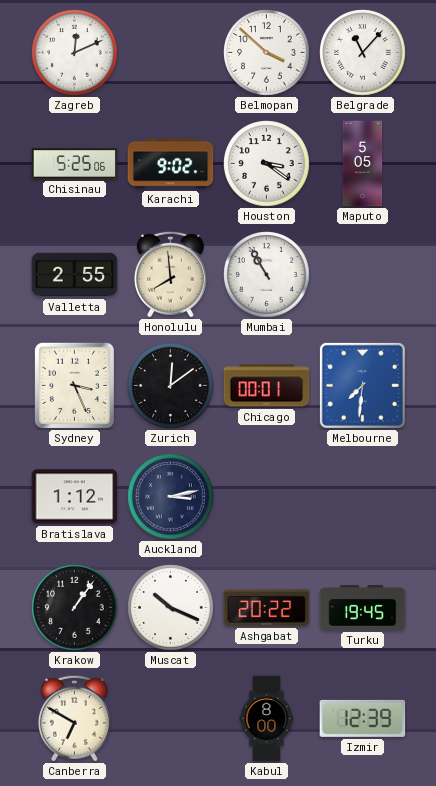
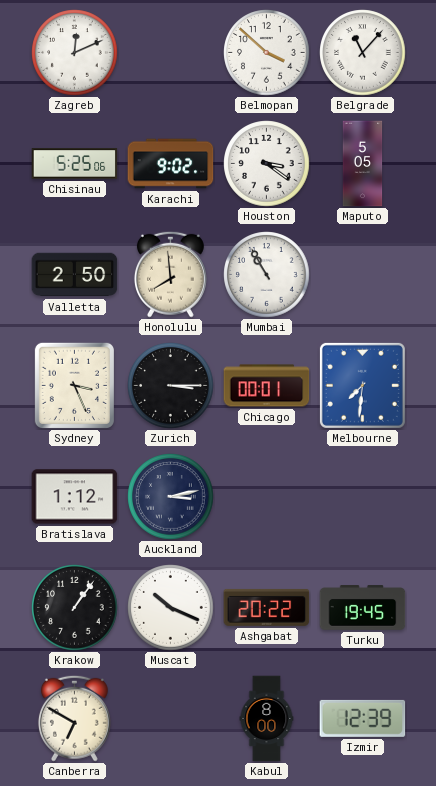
Valletta: 2:55 -> 2:50
Zurich: 12:09 -> 3:15
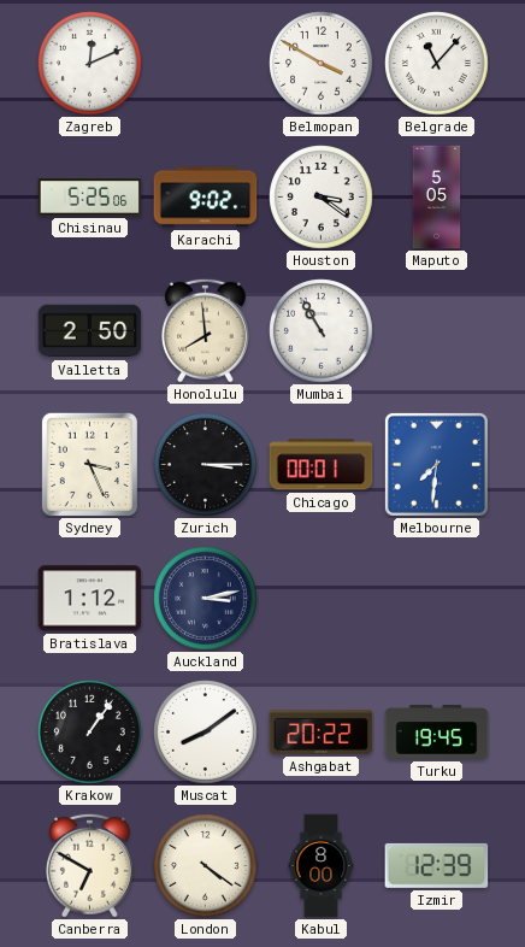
Belmopan: 3:52 -> 3:50
Muscat: 10:19 -> 8:09
London: none -> 4:21
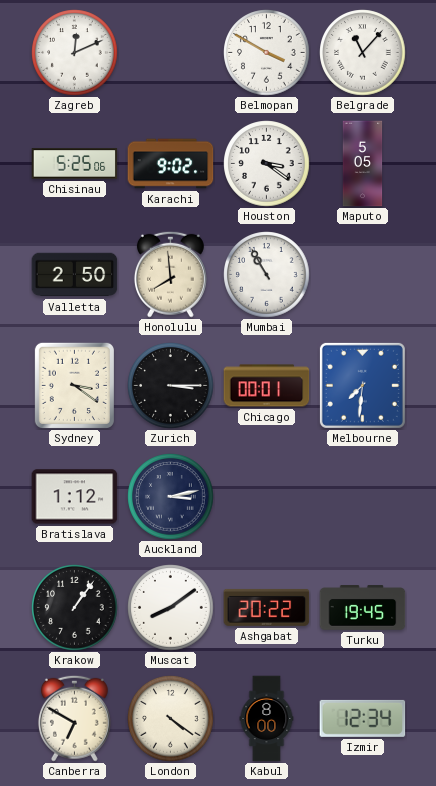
Sydney: 3:26 -> 3:21
Izmir: 12:39 -> 12:34
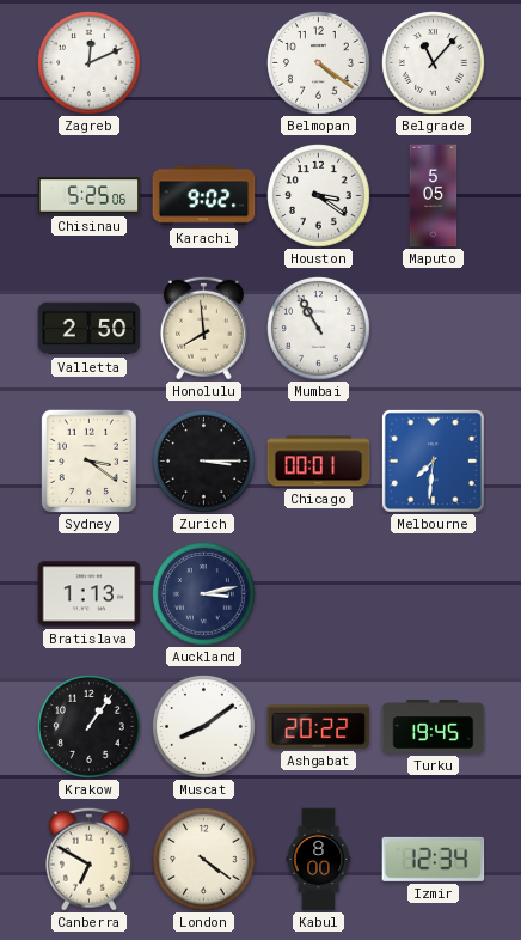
Belmopan: 3:50 -> 4:21
Bratislava: 1:12 -> 1:13
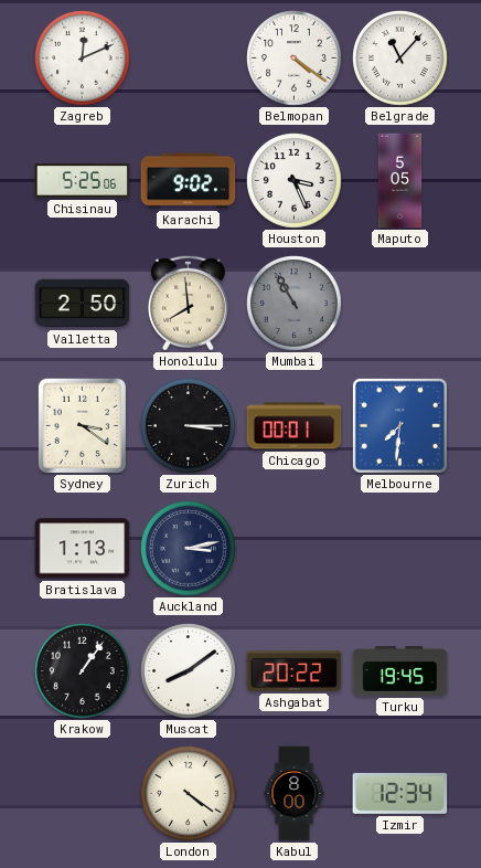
Houston: 3:21 -> 3:26
Mumbai dial: white -> grey
Canberra: 6:50 -> none
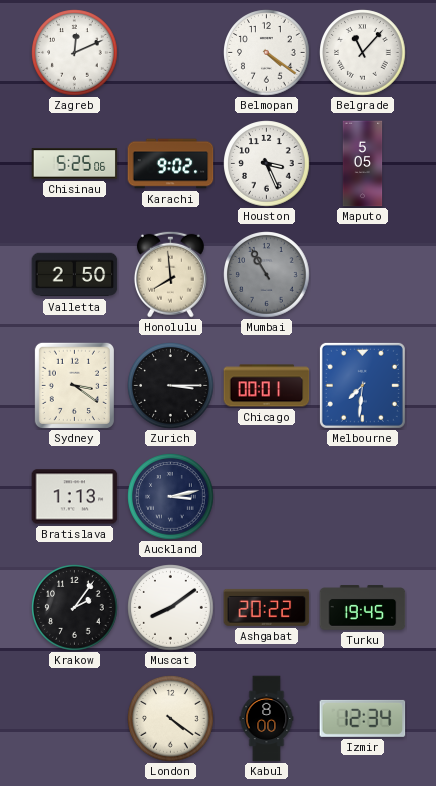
Krakow: 1:06 -> 2:06
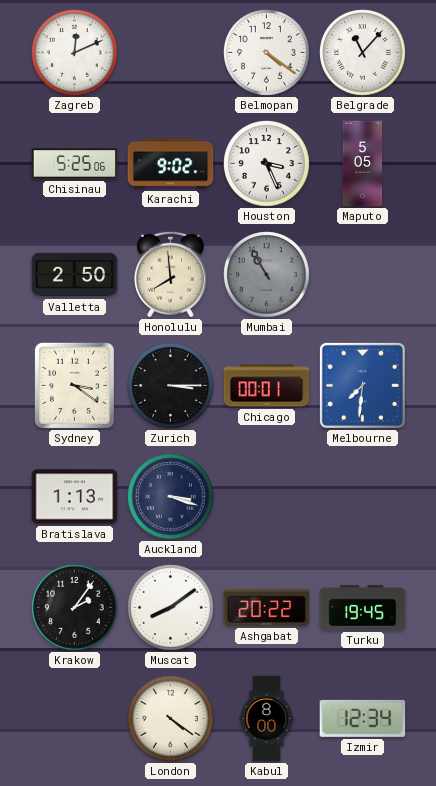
Auckland: 3:13 -> 3:18
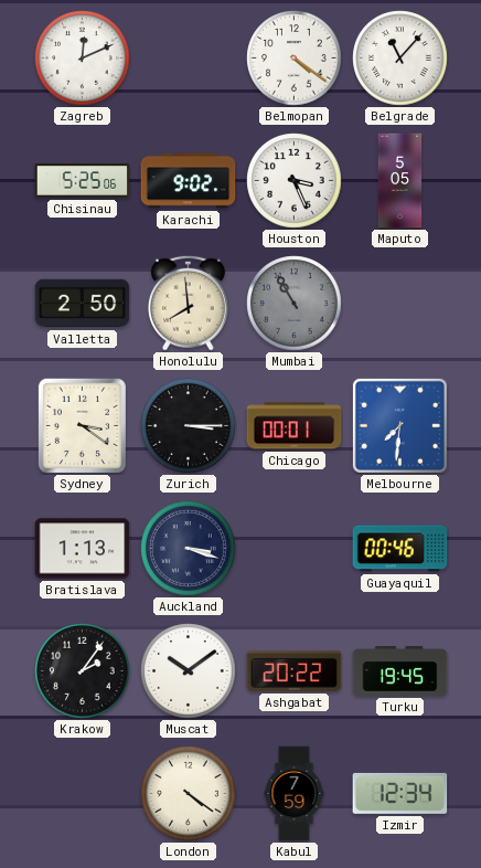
Guayaquil: none -> 00:46
Muscat: 8:09 -> 10:09
Kabul: 8:00 -> 7:59
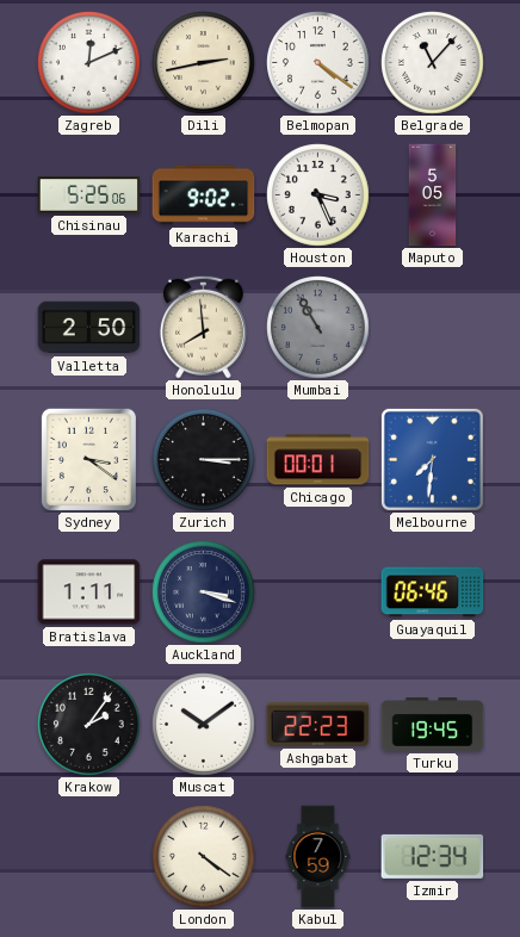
Dili: none -> 2:43
Bratislava: 1:13 -> 1:11
Guayaquil: 00:46 -> 06:46
Ashgabat: 20:22 -> 22:23
